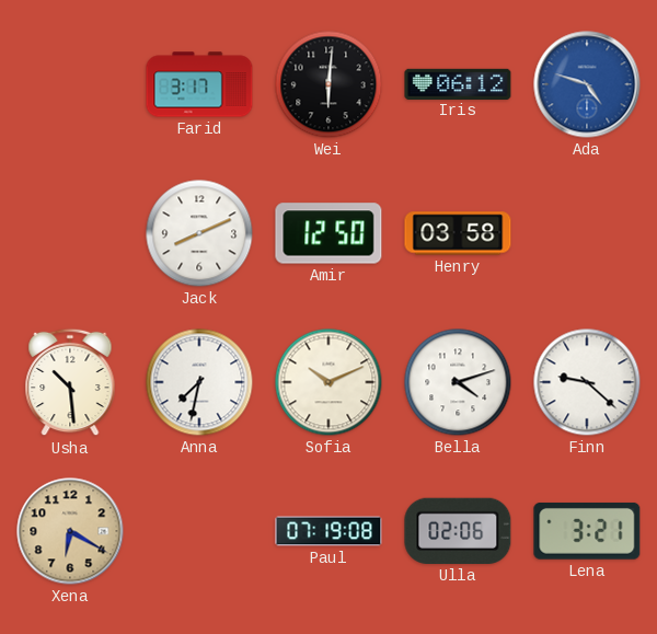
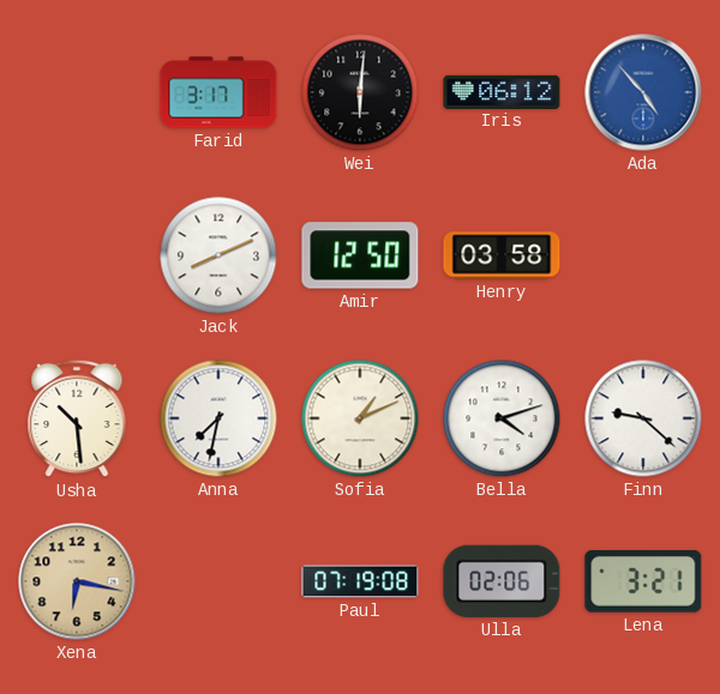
Ada: 4:48 -> 4:53
Sofia: 10:11 -> 1:11
Xena: 6:20 -> 6:17
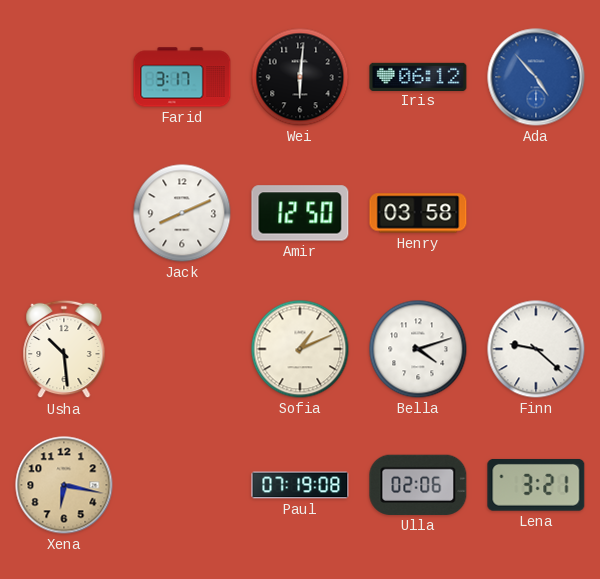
Anna: 7:32 -> none
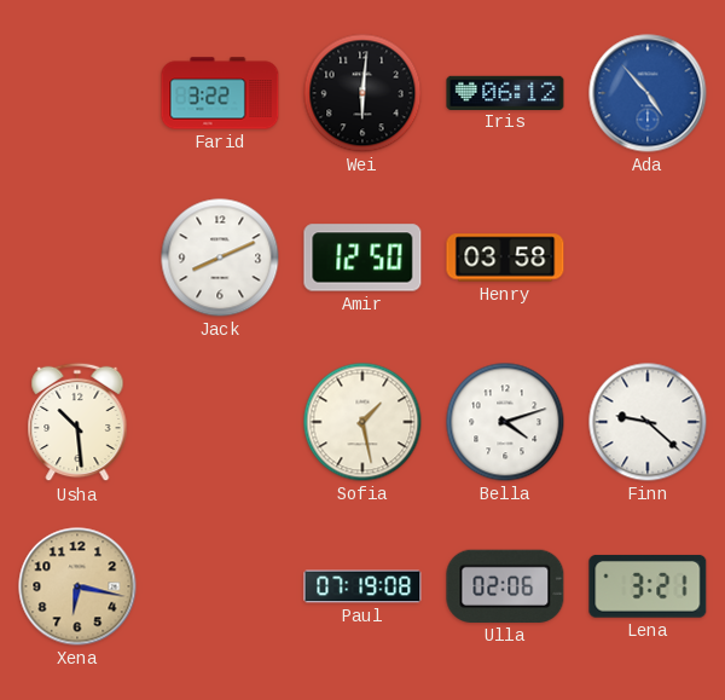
Farid: 3:17 -> 3:22
Sofia: 1:11 -> 1:28
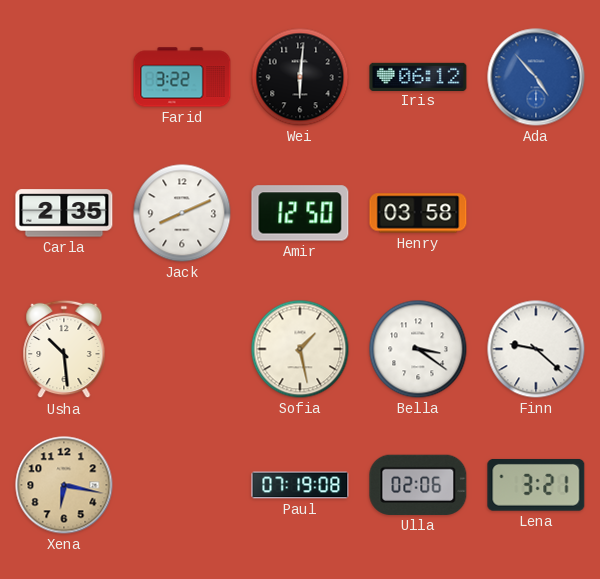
Carla: none -> 2:35
Bella: 4:12 -> 3:21
